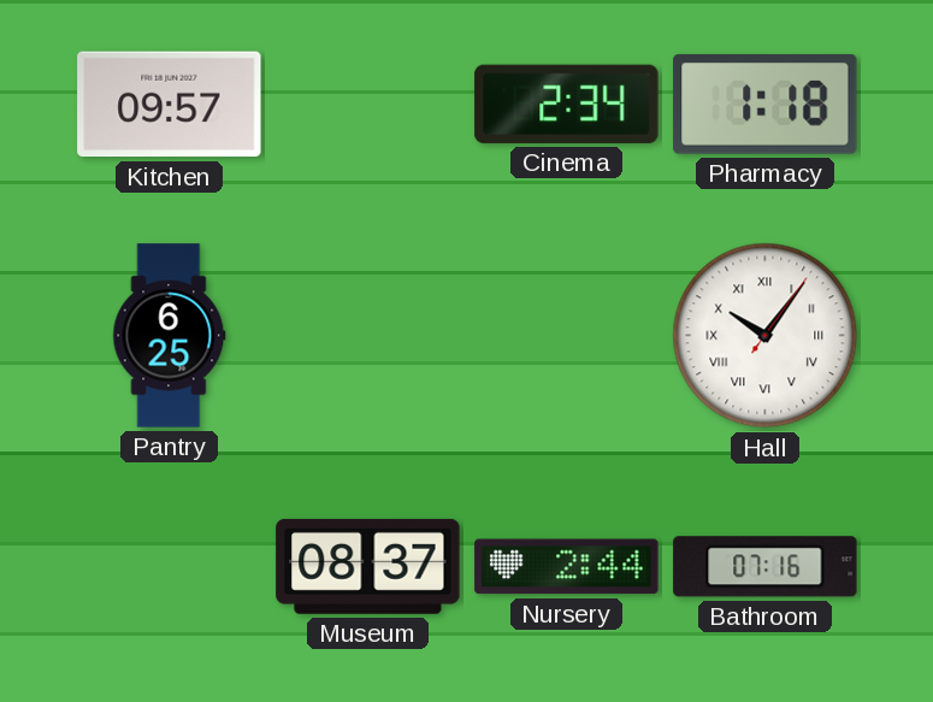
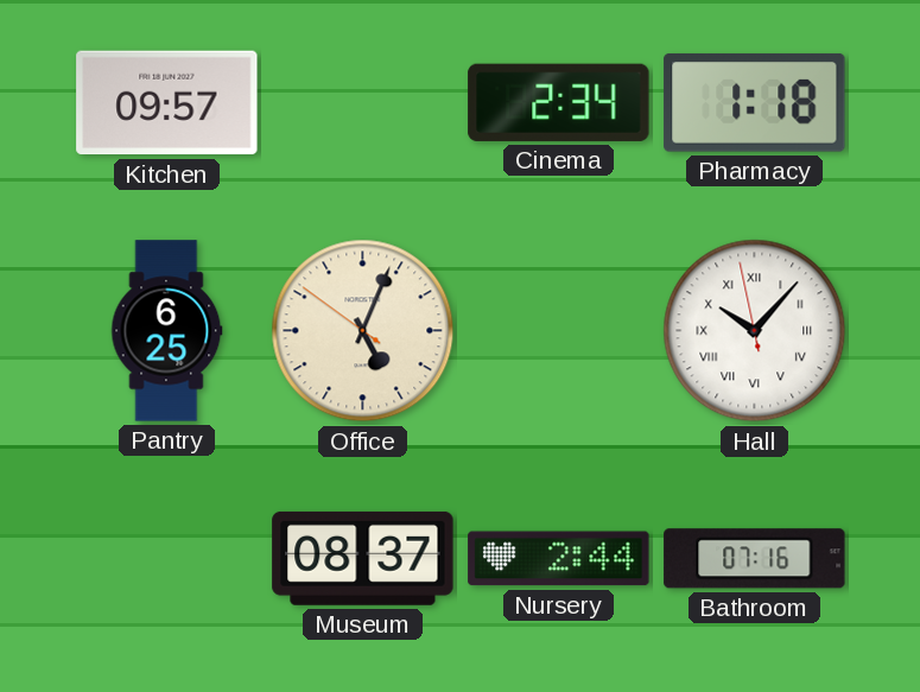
Office: none -> 5:03
Hall: 10:06:06 -> 10:06:58
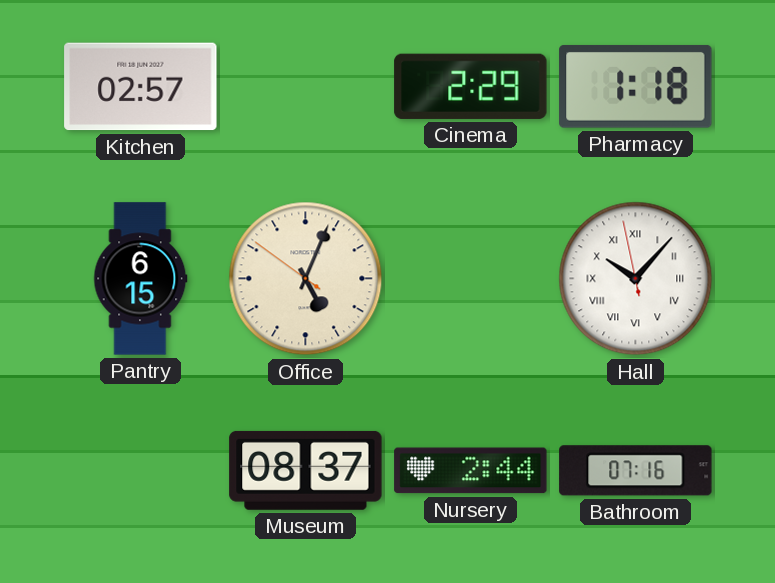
Kitchen: 09:57 -> 02:57
Cinema: 2:34 -> 2:29
Pantry: 6:25 -> 6:15
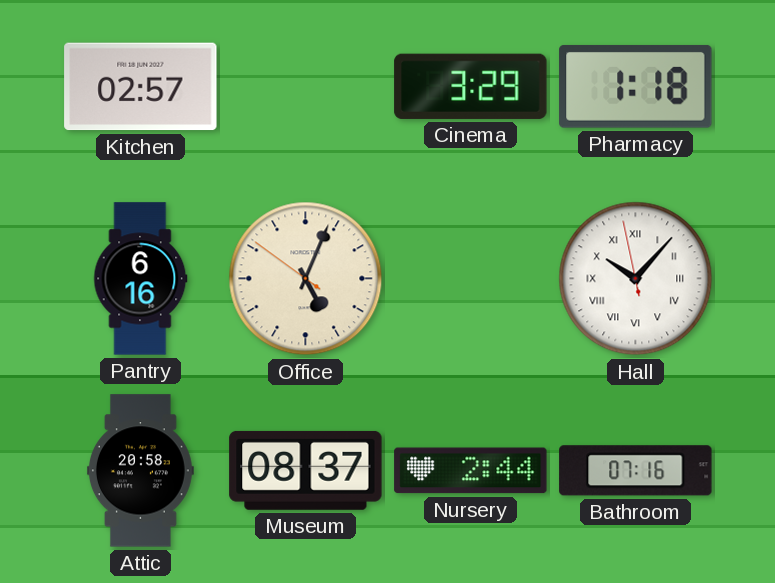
Cinema: 2:29 -> 3:29
Pantry: 6:15 -> 6:16
Attic: none -> 20:58
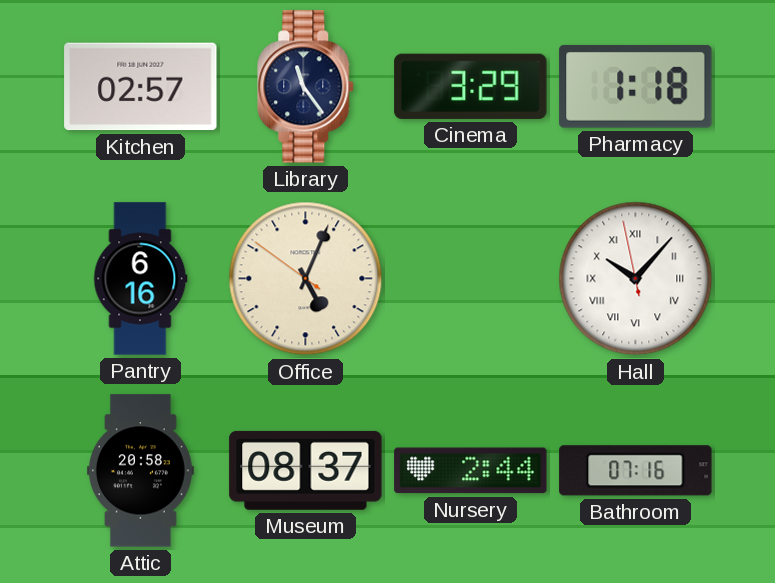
Library: none -> 11:24
